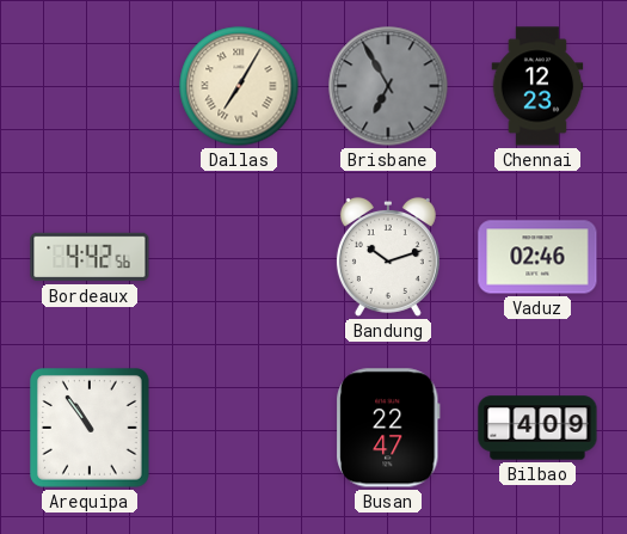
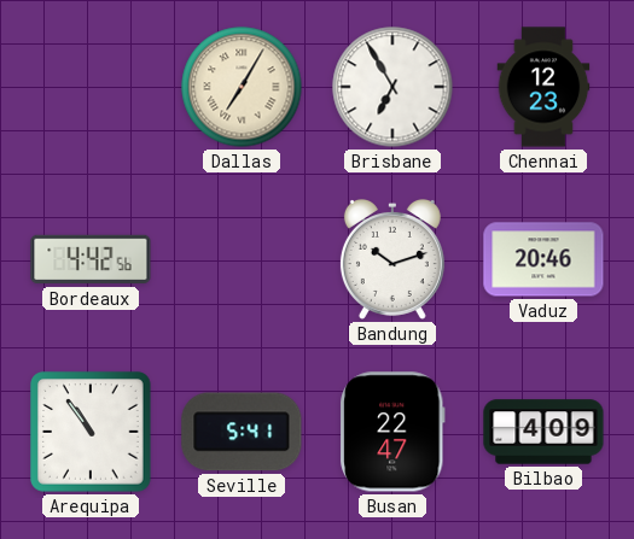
Brisbane dial: grey -> white
Vaduz: 02:46 -> 20:46
Seville: none -> 5:41
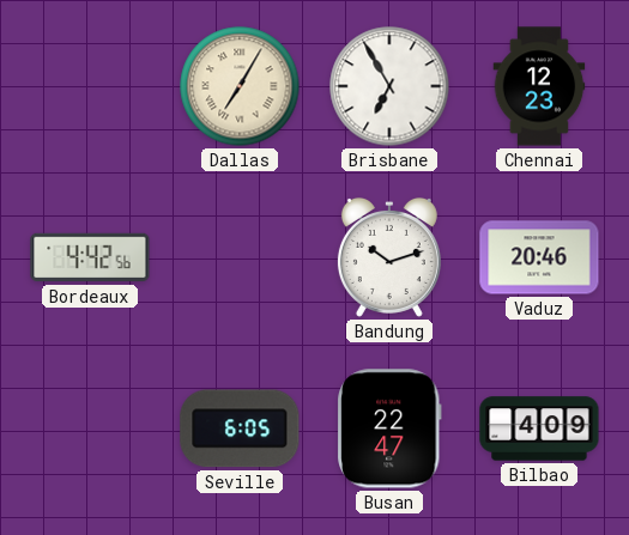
Arequipa: 10:54 -> none
Seville: 5:41 -> 6:05
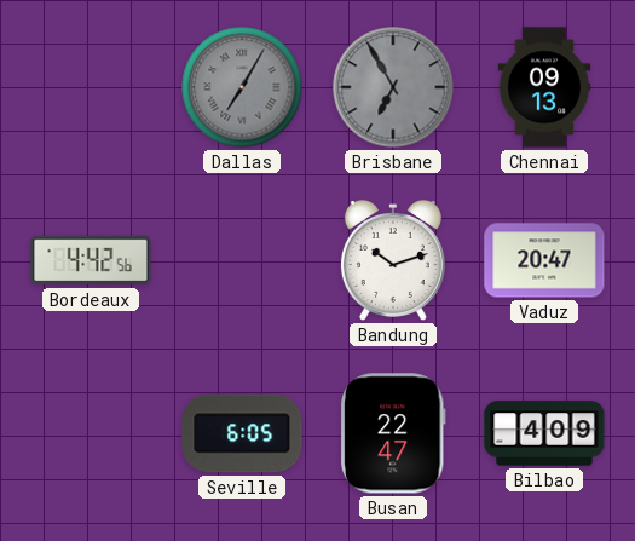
Dallas dial: cream -> grey
Brisbane dial: white -> grey
Chennai: 12:23 -> 09:13
Vaduz: 20:46 -> 20:47
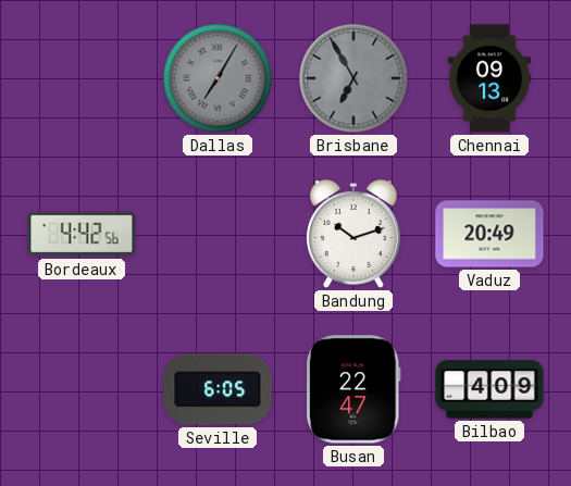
Vaduz: 20:47 -> 20:49
